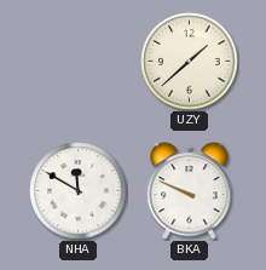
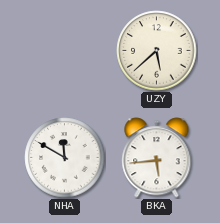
UZY: 1:38 -> 5:38
BKA: 9:49 -> 5:44
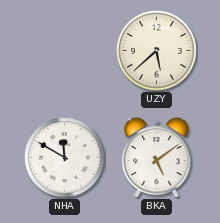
BKA: 5:44 -> 5:09
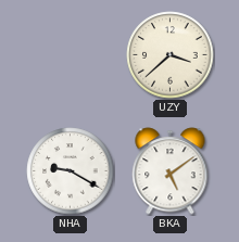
UZY: 5:38 -> 3:38
NHA: 11:50 -> 9:20
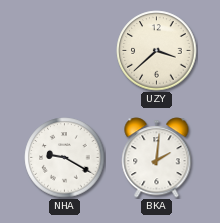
BKA: 5:09 -> 2:01
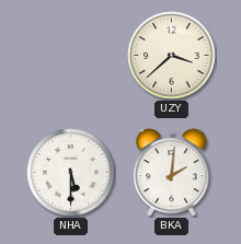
NHA: 9:20 -> 5:30
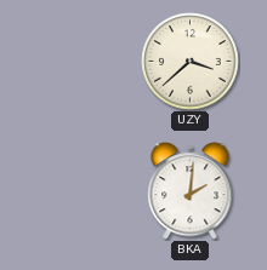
NHA: 5:30 -> none
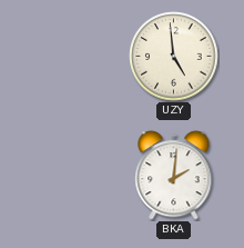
UZY: 3:38 -> 4:59
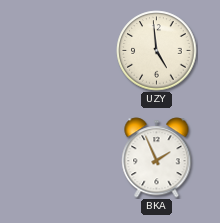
BKA: 2:01 -> 1:56
